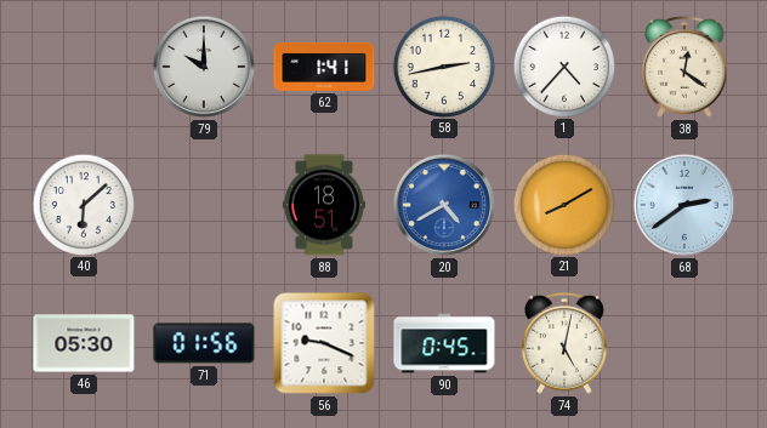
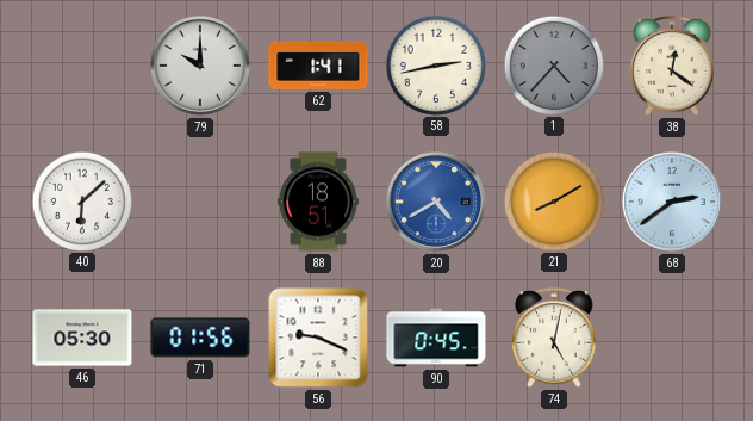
1 dial: white -> grey
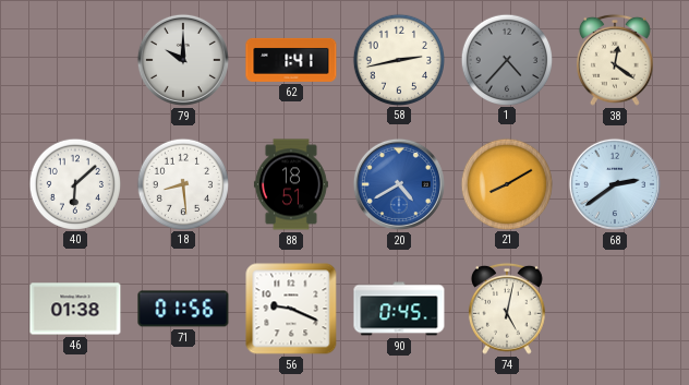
18: none -> 8:29
46: 05:30 -> 01:38
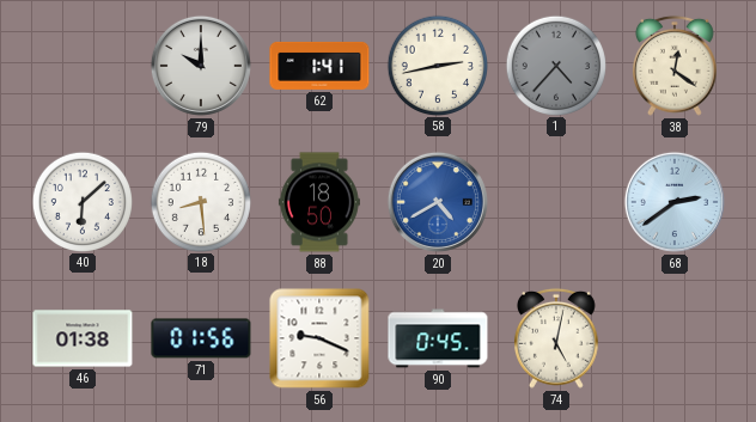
88: 18:51 -> 18:50
21: 8:10 -> none
